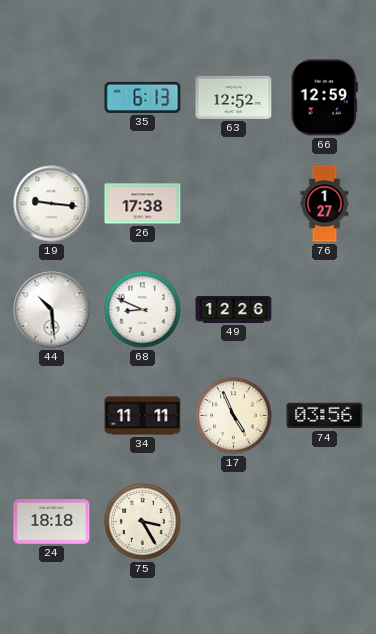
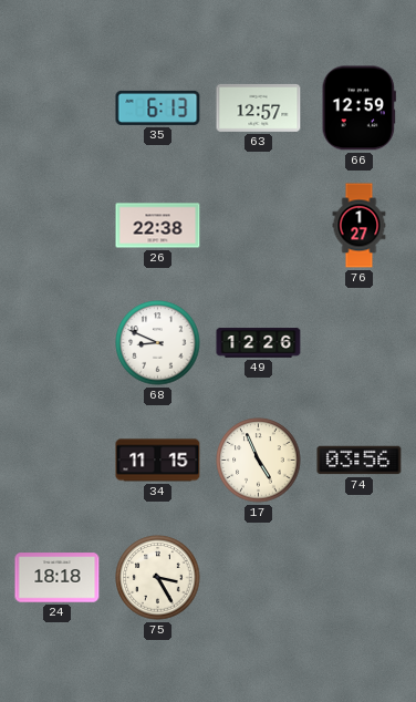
63: 12:52 -> 12:57
19: 9:16 -> none
26: 17:38 -> 22:38
44: 10:29 -> none
34: 11:11 -> 11:15
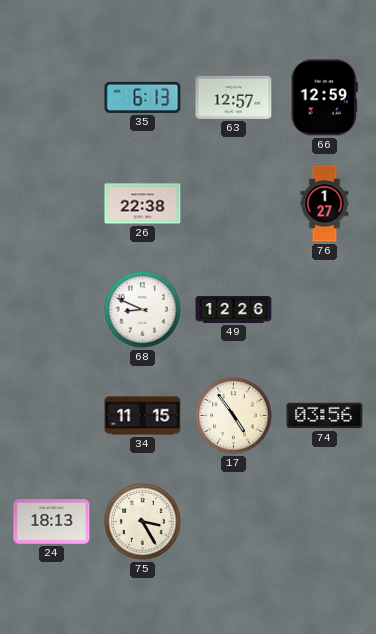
17: 4:56 -> 4:54
24: 18:18 -> 18:13
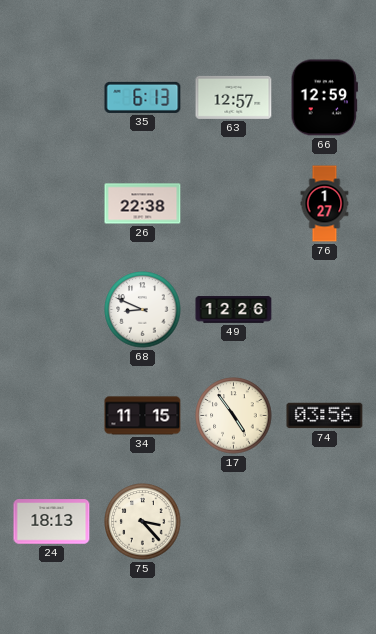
75: 3:25 -> 3:23
